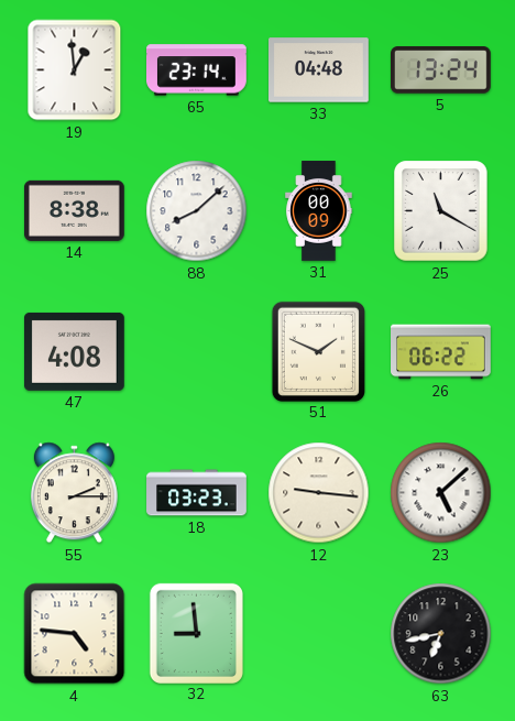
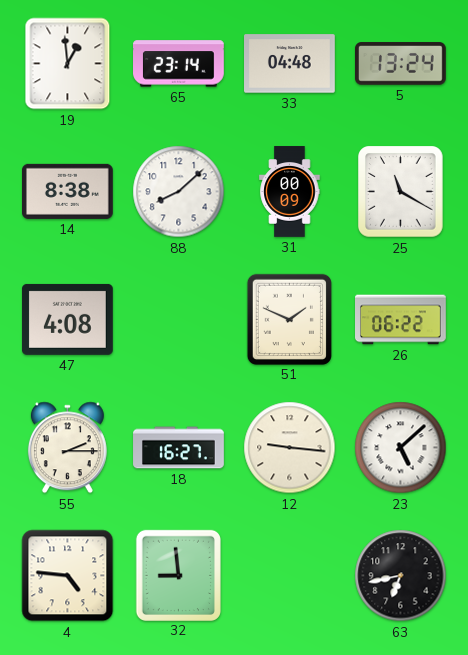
18: 03:23 -> 16:27
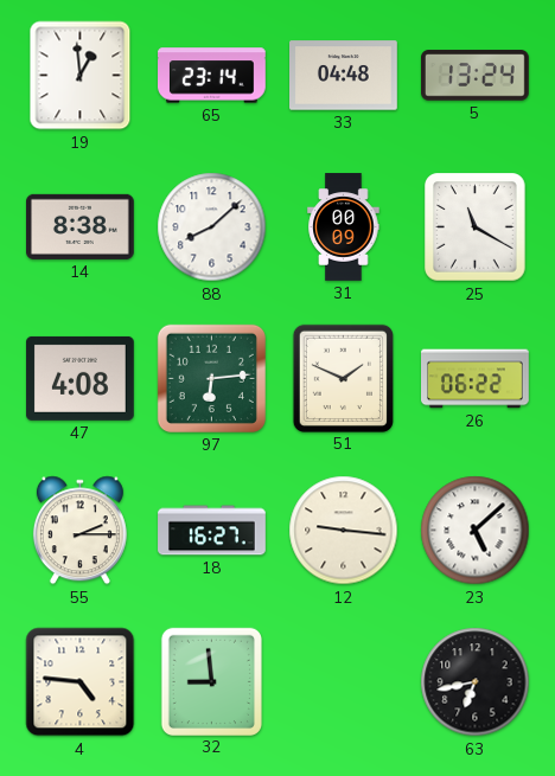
97: none -> 6:14
